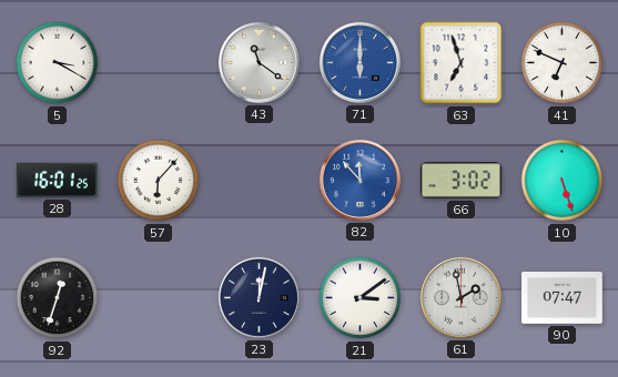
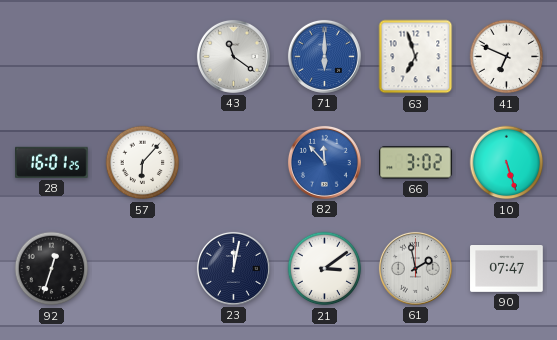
5: 3:20 -> none
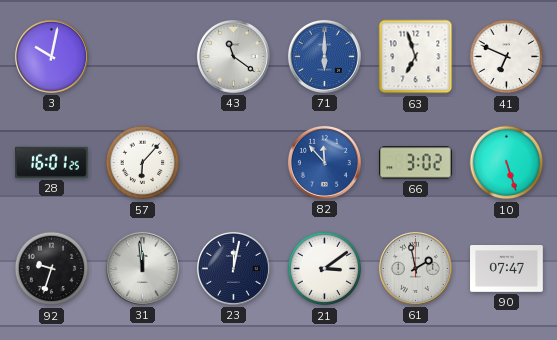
3: none -> 10:02
92: 12:33 -> 9:33
31: none -> 11:59
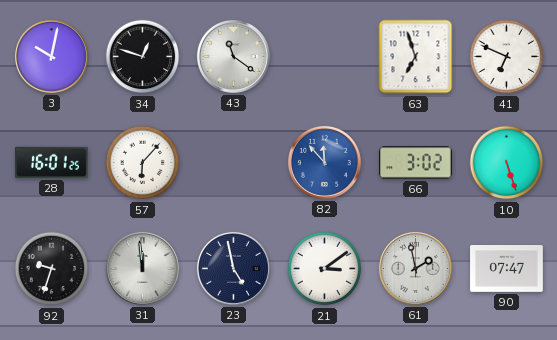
34: none -> 12:48
71: 6:00 -> none
23: 12:02 -> 4:58
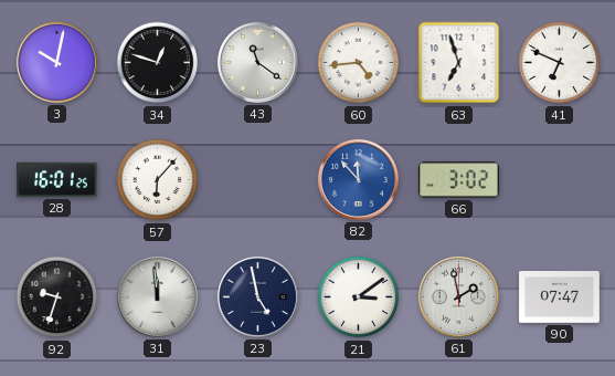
60: none -> 4:44
10: 5:27 -> none
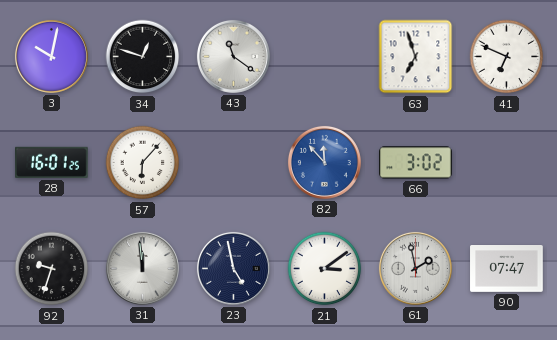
60: 4:44 -> none
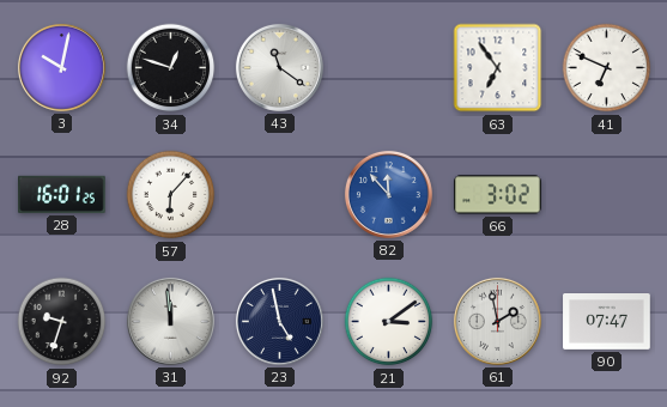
63: 6:57 -> 6:54
